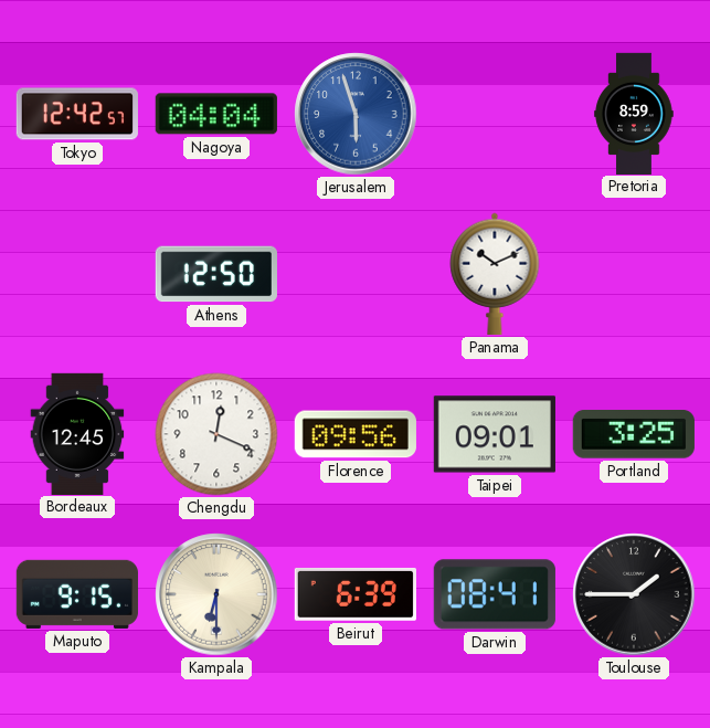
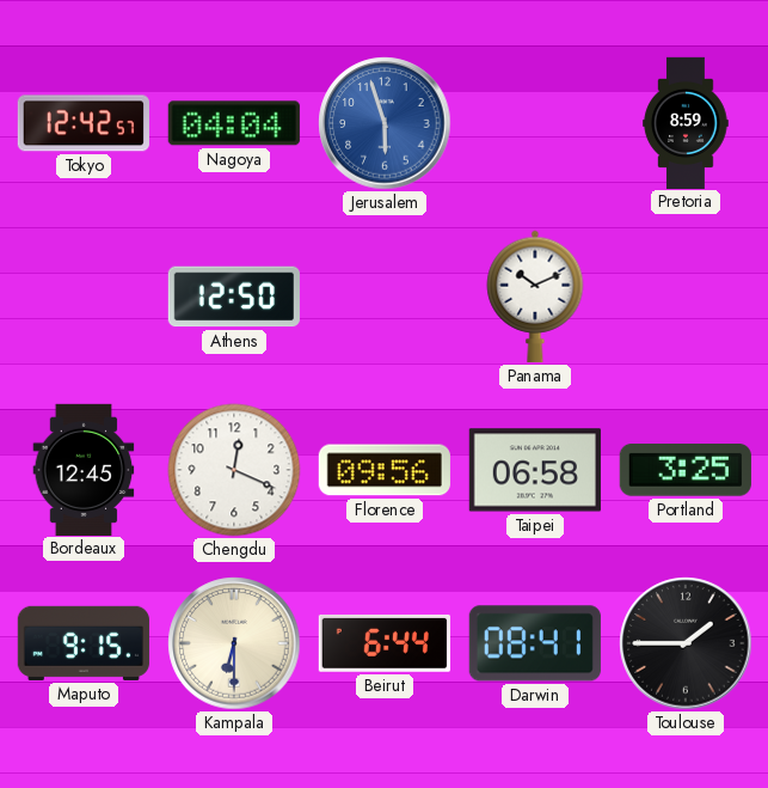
Taipei: 09:01 -> 06:58
Beirut: 6:39 -> 6:44
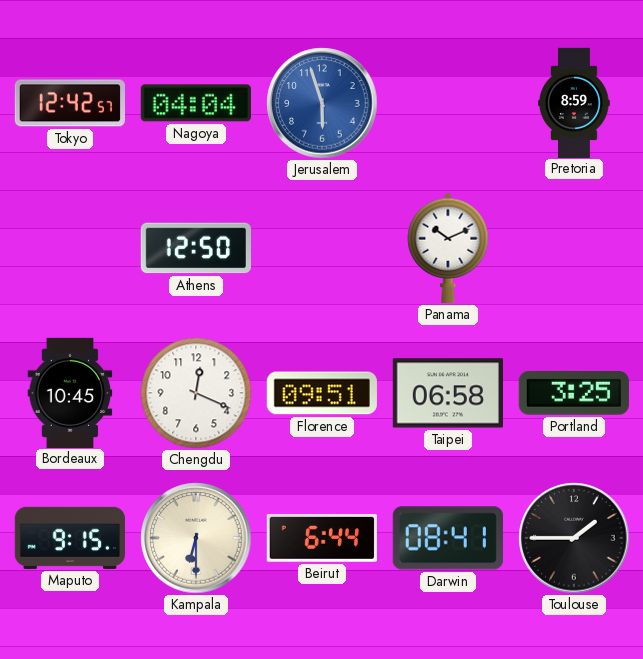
Bordeaux: 12:45 -> 10:45
Florence: 09:56 -> 09:51
